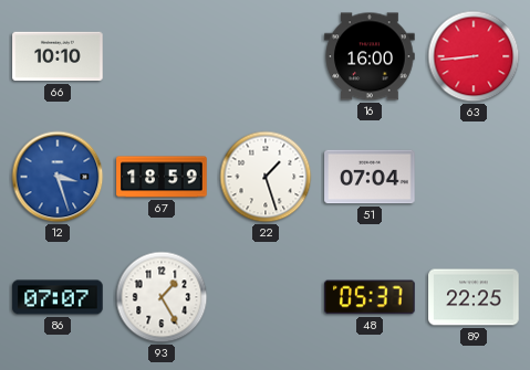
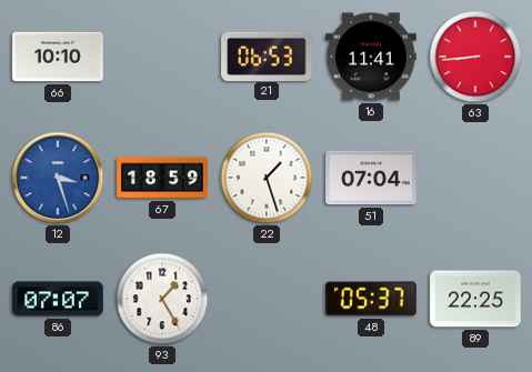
21: none -> 06:53
16: 16:00 -> 11:41
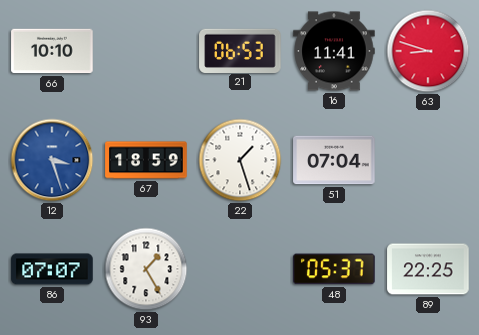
63: 8:44 -> 8:48
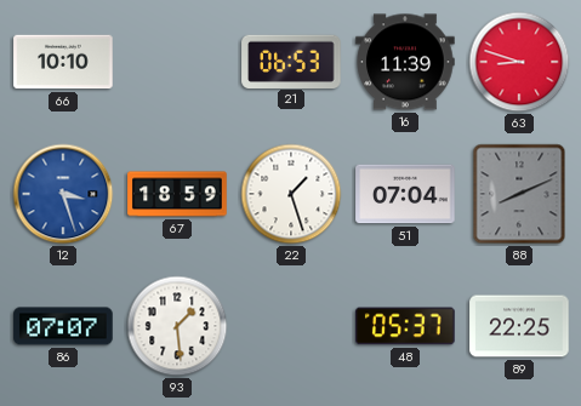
16: 11:41 -> 11:39
88: none -> 8:11
93: 1:25 -> 1:29
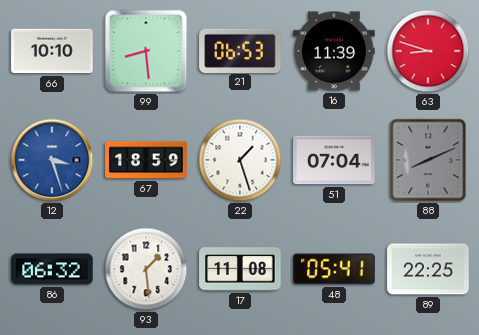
99: none -> 8:29
86: 07:07 -> 06:32
17: none -> 11:08
48: 05:37 -> 05:41
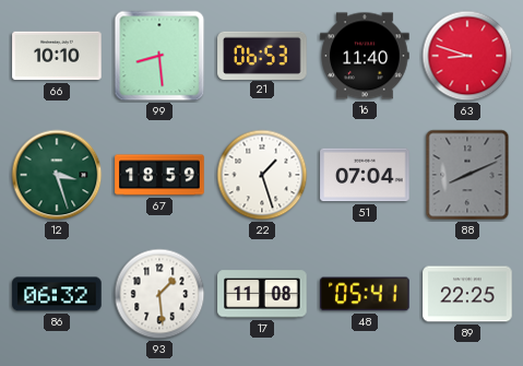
16: 11:39 -> 11:40
12 dial: blue -> green
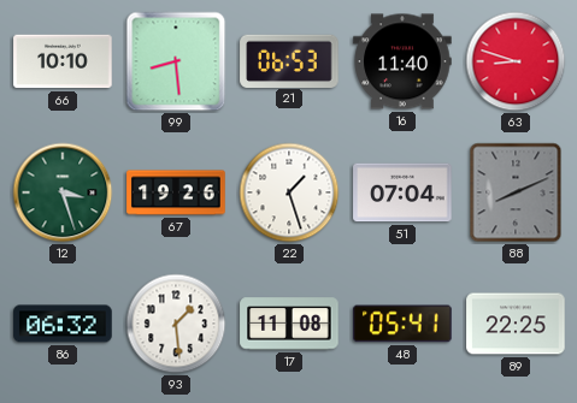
67: 18:59 -> 19:26
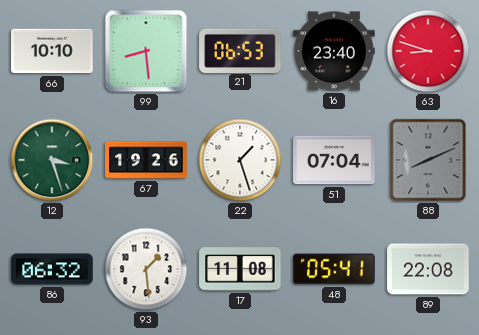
16: 11:40 -> 23:40
89: 22:25 -> 22:08
